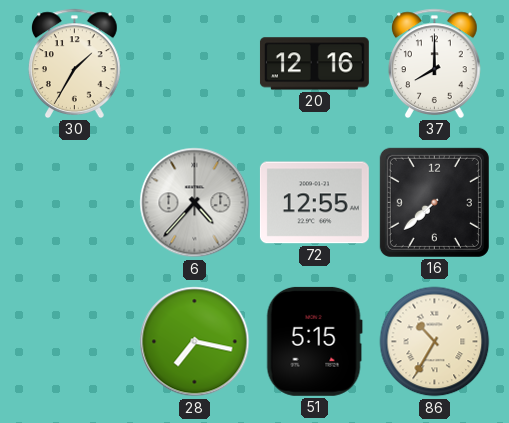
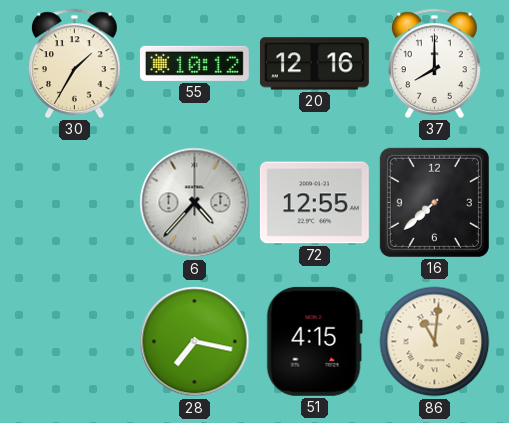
55: none -> 10:12
51: 5:15 -> 4:15
86: 10:35 -> 11:01
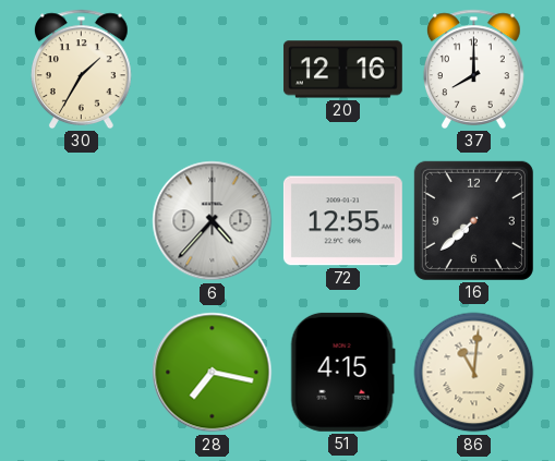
55: 10:12 -> none
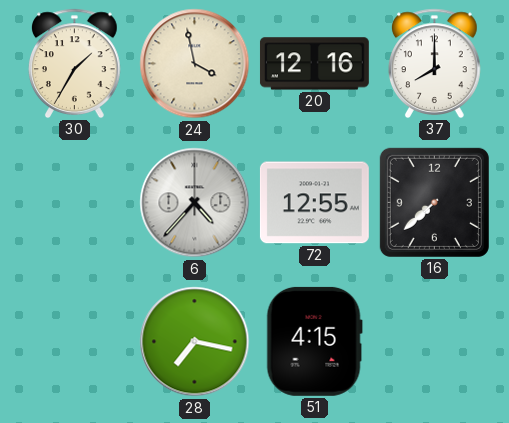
24: none -> 3:58
86: 11:01 -> none
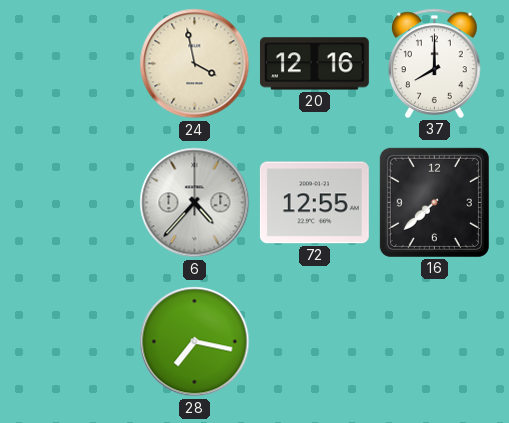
30: 1:35 -> none
51: 4:15 -> none
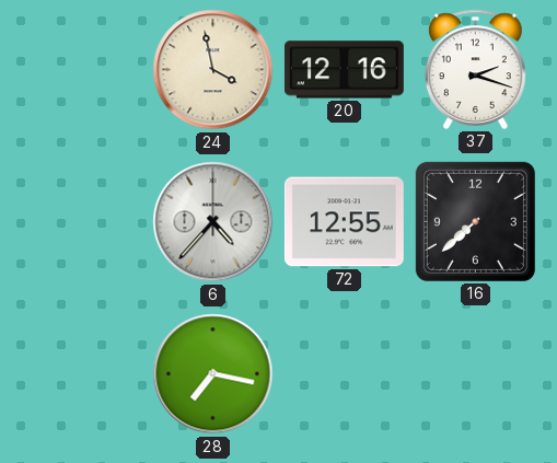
37: 8:00 -> 2:18
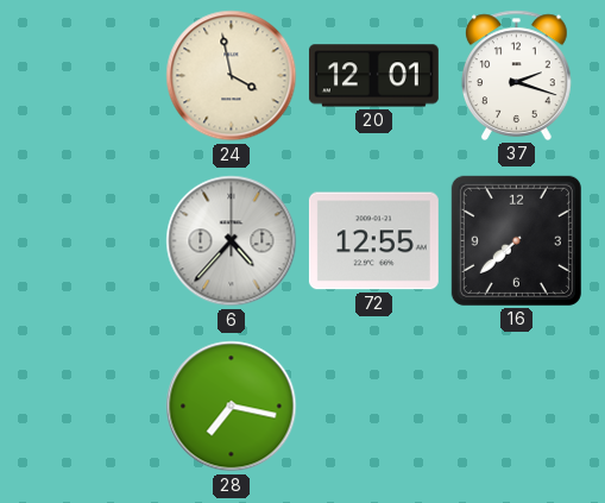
20: 12:16 -> 12:01
